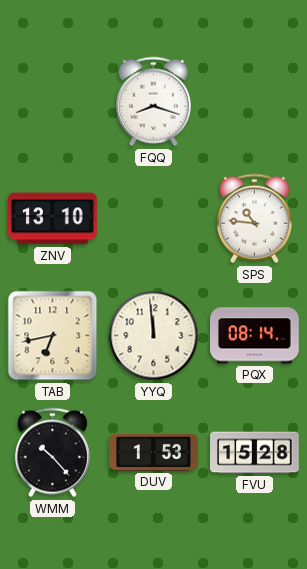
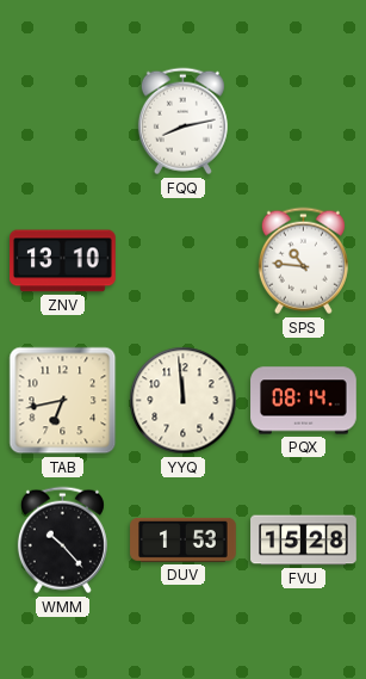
FQQ: 8:18 -> 8:13
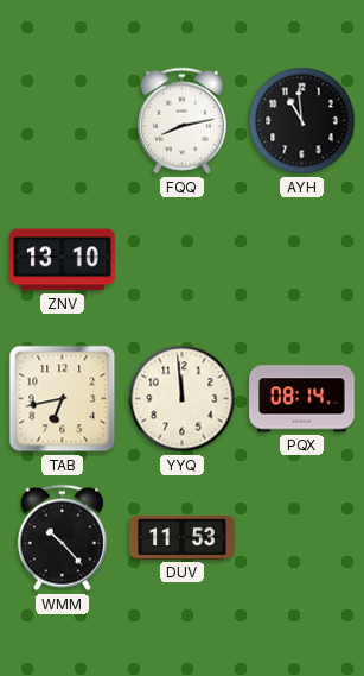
AYH: none -> 10:59
SPS: 10:46 -> none
DUV: 1:53 -> 11:53
FVU: 15:28 -> none
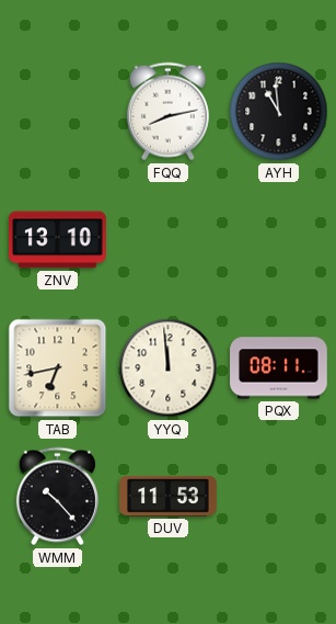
PQX: 08:14 -> 08:11
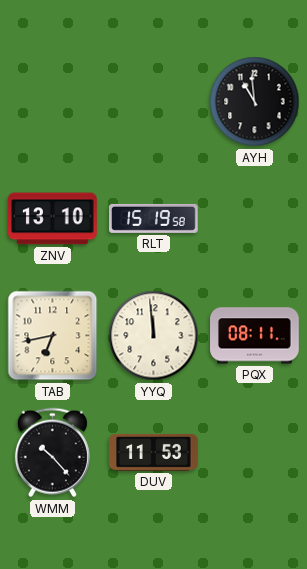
FQQ: 8:13 -> none
RLT: none -> 15:19
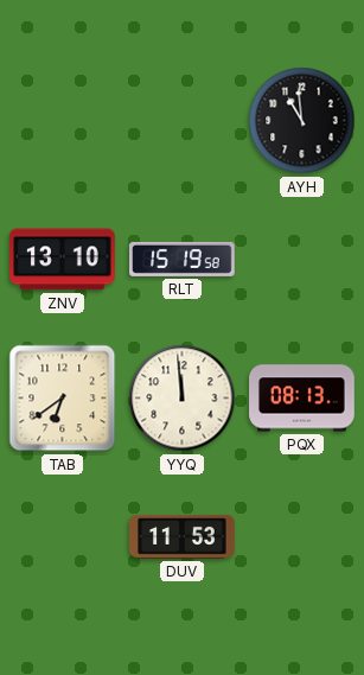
TAB: 6:43 -> 6:39
PQX: 08:11 -> 08:13
WMM: 10:23 -> none
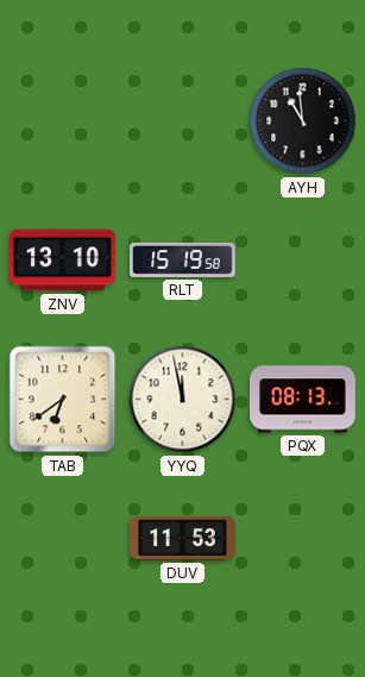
YYQ: 11:59 -> 11:58
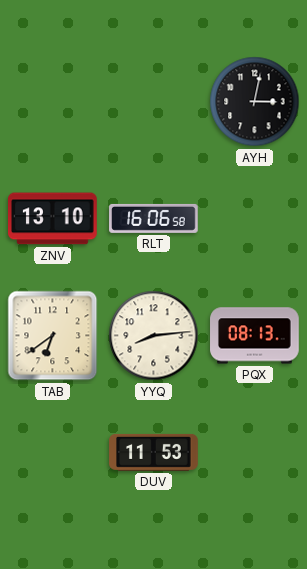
AYH: 10:59 -> 3:02
RLT: 15:19 -> 16:06
YYQ: 11:58 -> 8:14
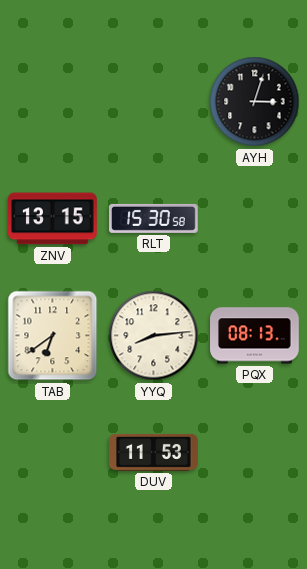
AYH: 3:02 -> 3:03
ZNV: 13:10 -> 13:15
RLT: 16:06 -> 15:30
